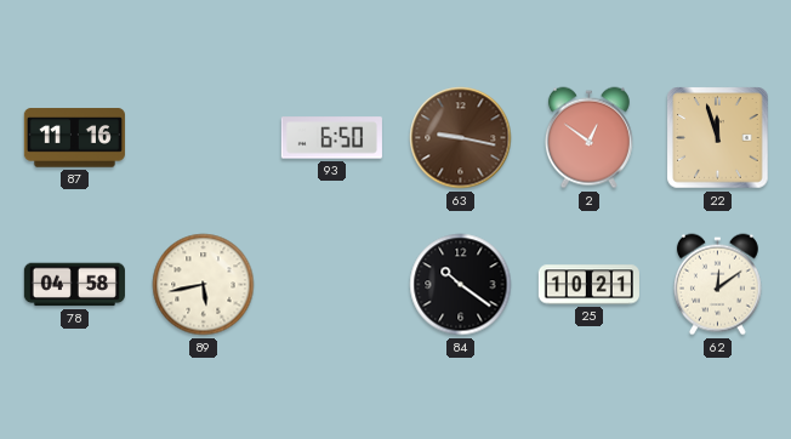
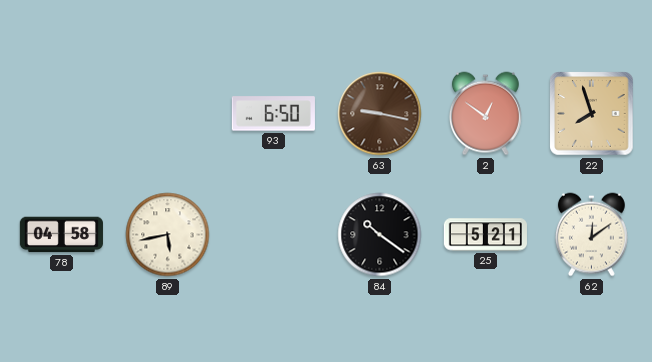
87: 11:16 -> none
22: 11:57 -> 7:57
25: 10:21 -> 5:21
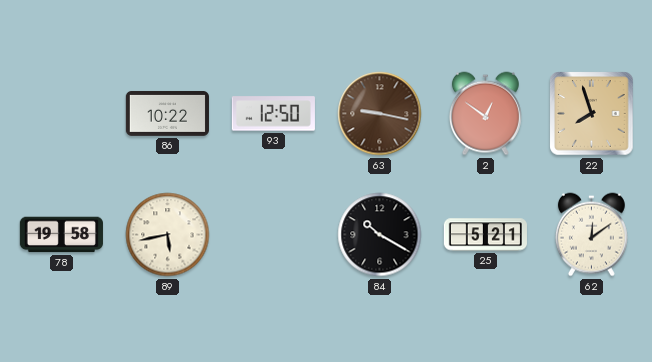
86: none -> 10:22
93: 6:50 -> 12:50
78: 04:58 -> 19:58
84: 10:21 -> 10:20
